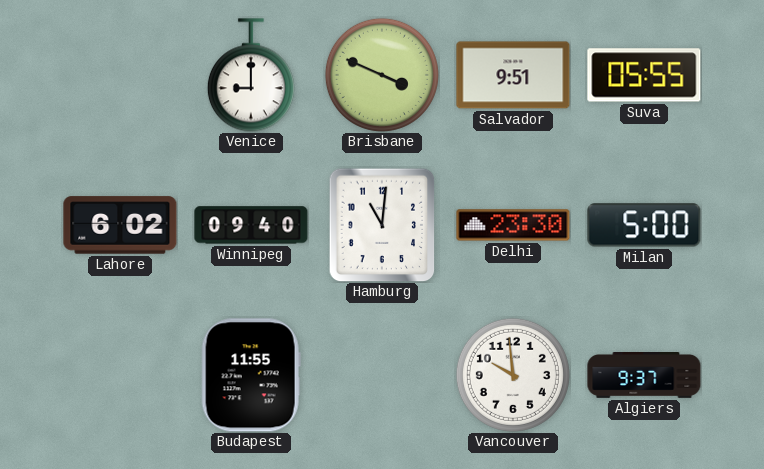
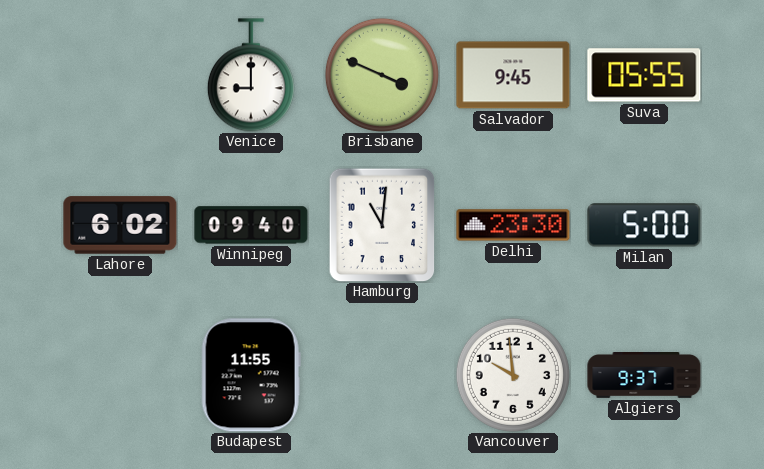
Salvador: 9:51 -> 9:45
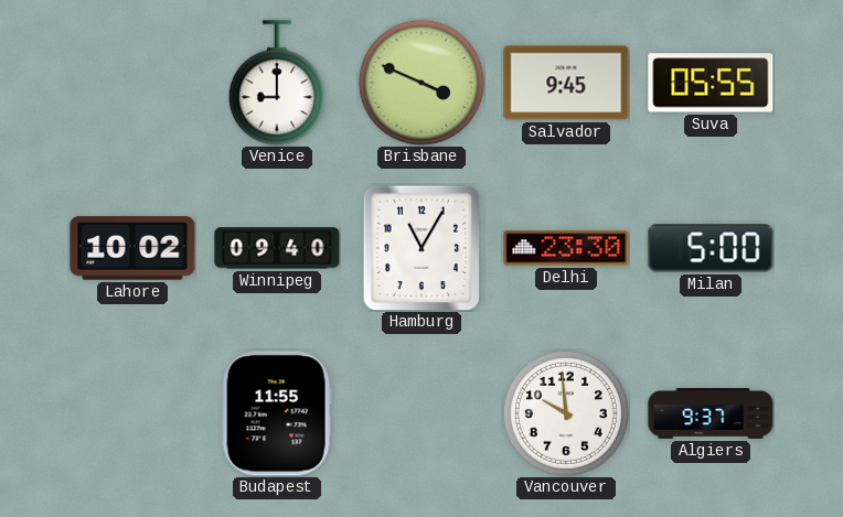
Lahore: 6:02 -> 10:02
Hamburg: 11:01 -> 11:05
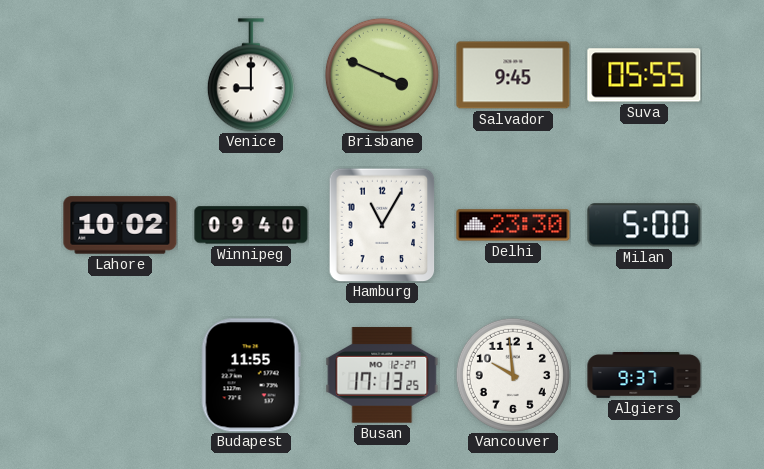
Busan: none -> 17:13
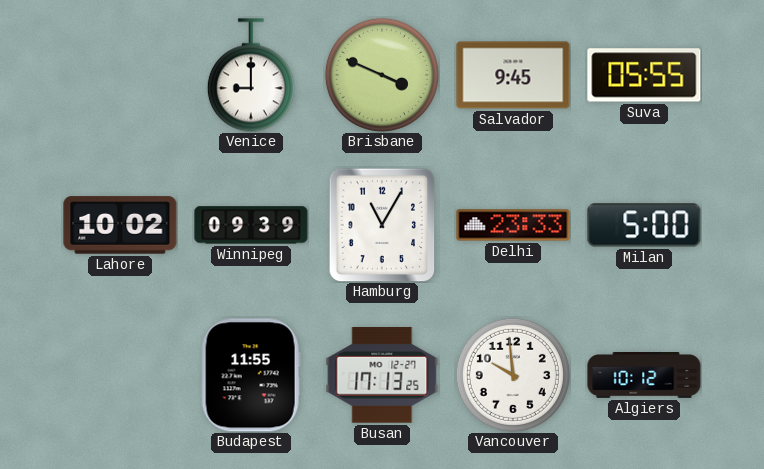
Winnipeg: 09:40 -> 09:39
Delhi: 23:30 -> 23:33
Algiers: 9:37 -> 10:12
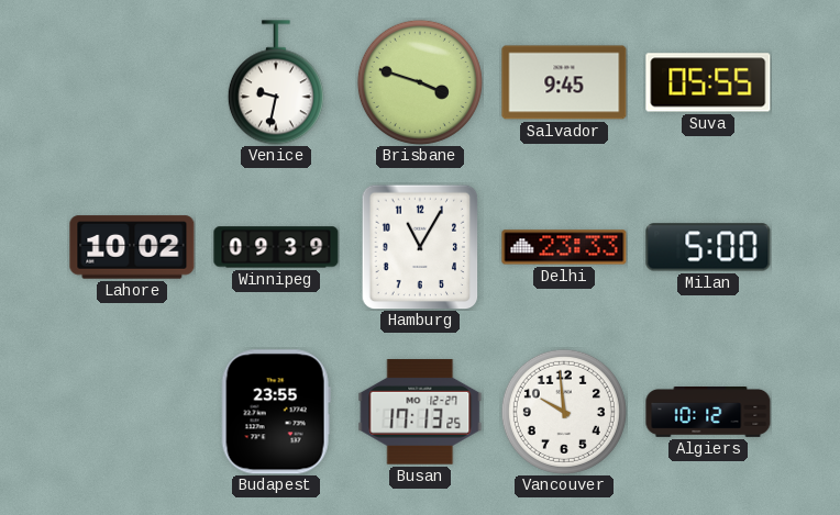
Venice: 9:00 -> 9:32
Brisbane: 3:49 -> 3:48
Budapest: 11:55 -> 23:55
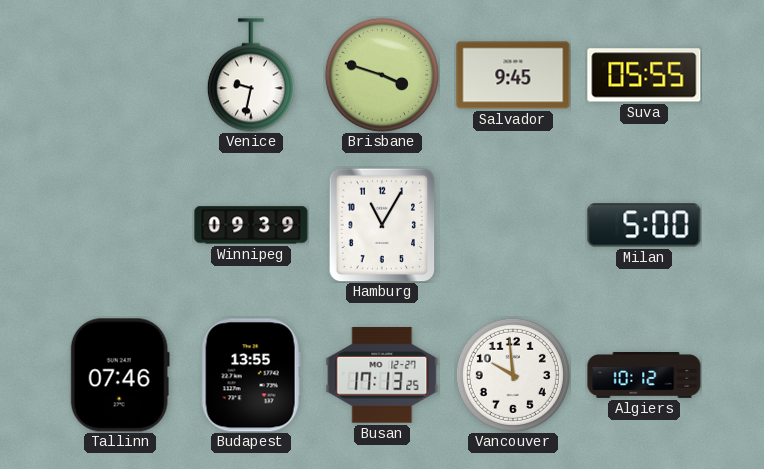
Lahore: 10:02 -> none
Delhi: 23:33 -> none
Tallinn: none -> 07:46
Budapest: 23:55 -> 13:55
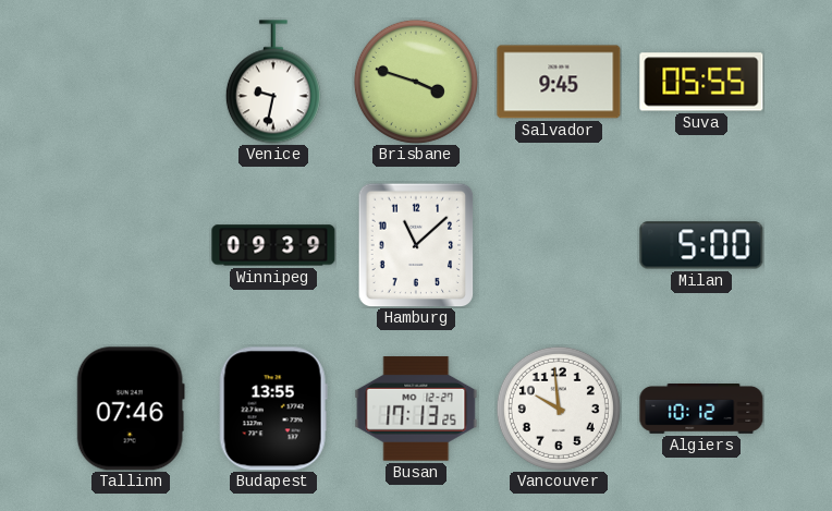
Hamburg: 11:05 -> 11:08
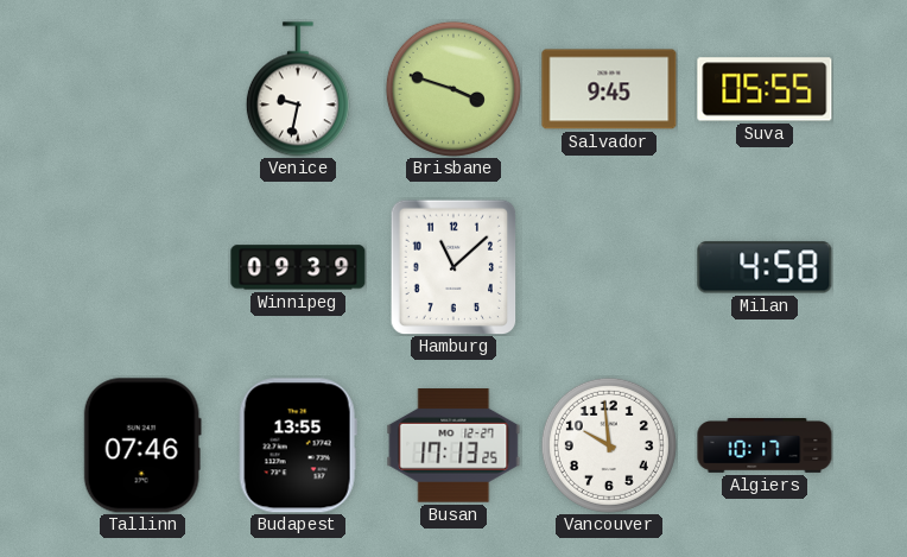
Milan: 5:00 -> 4:58
Algiers: 10:12 -> 10:17
